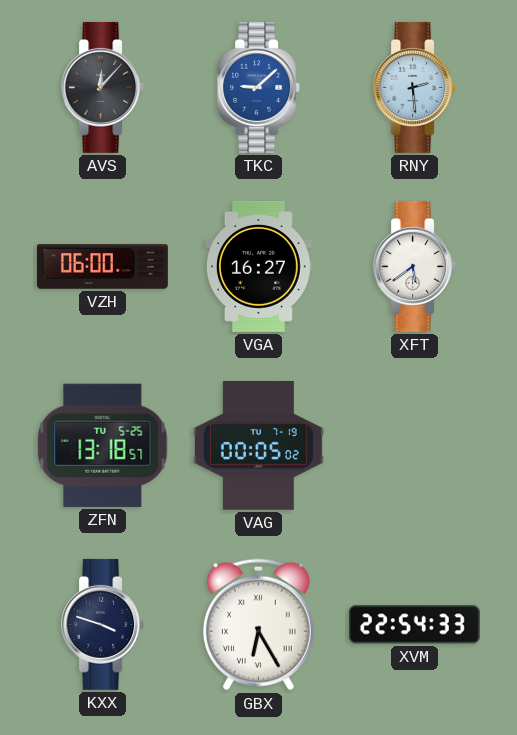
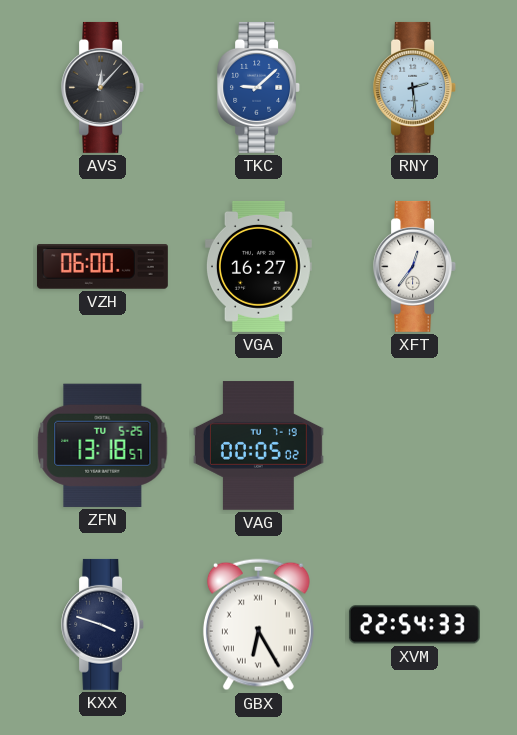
XFT: 5:39 -> 12:36
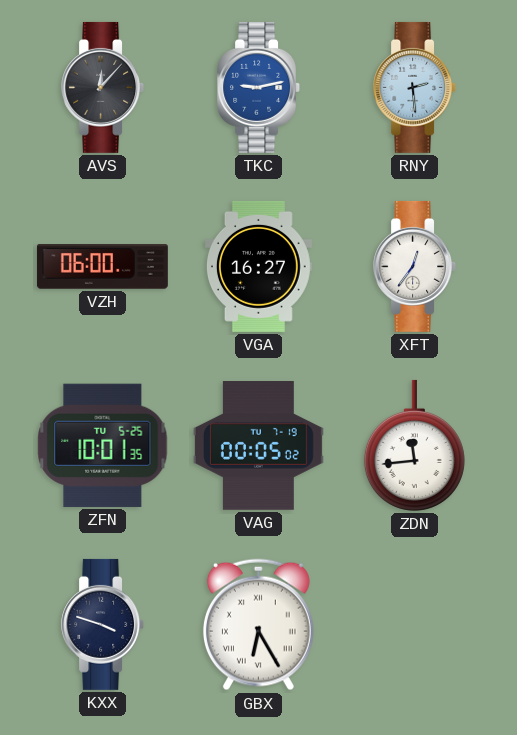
TKC: 9:08 -> 9:13
ZFN: 13:18 -> 10:01
ZDN: none -> 11:44
XVM: 22:54 -> none
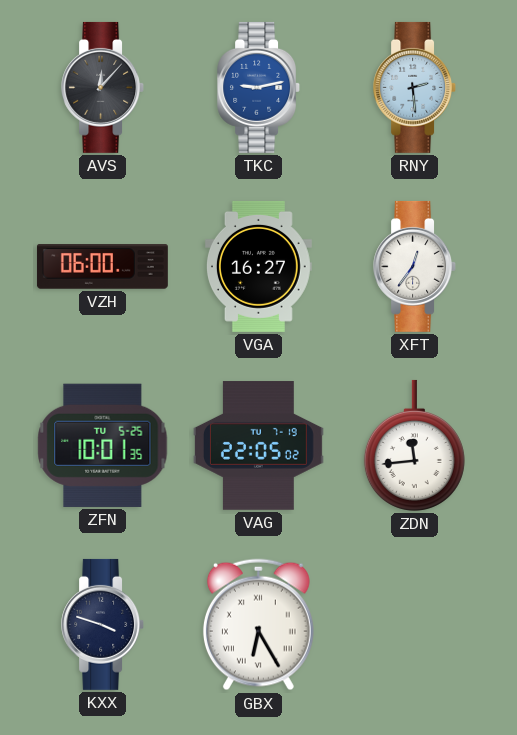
VAG: 00:05 -> 22:05
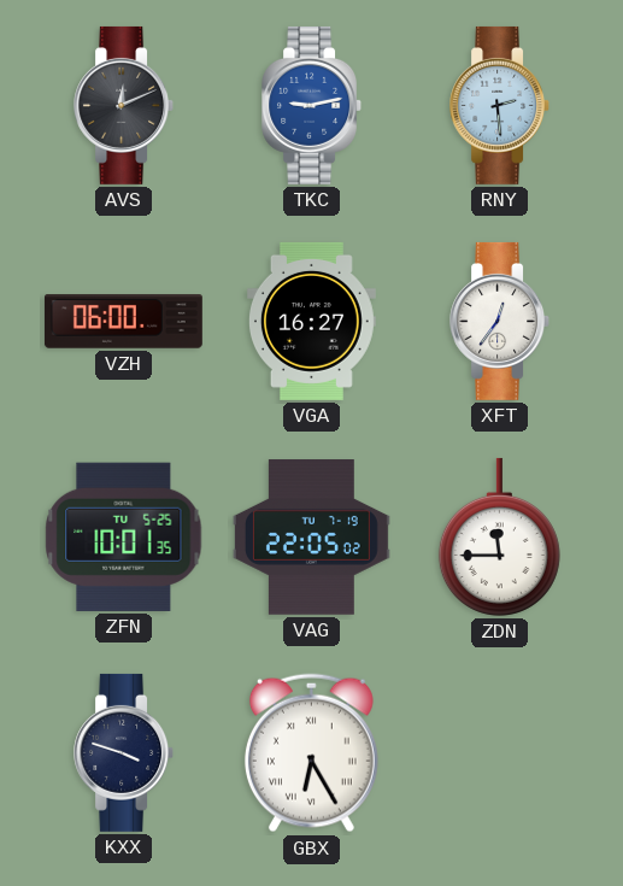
AVS: 12:07 -> 12:11
ZDN: 11:44 -> 11:45
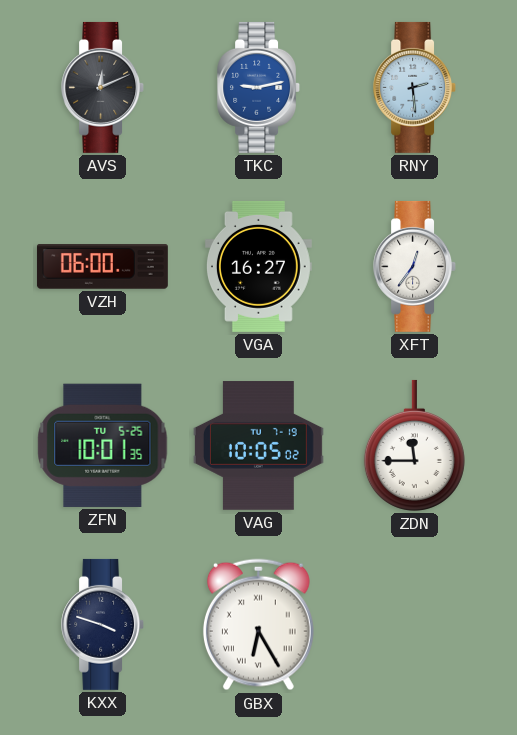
VAG: 22:05 -> 10:05
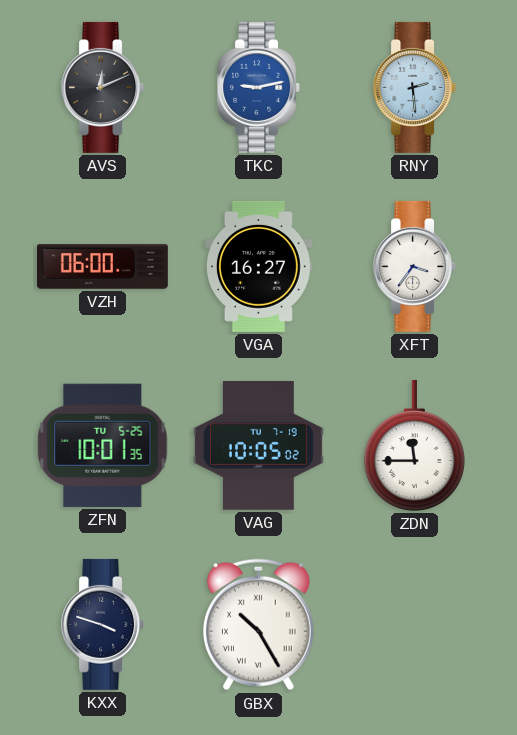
XFT: 12:36 -> 3:36
GBX: 6:25 -> 10:25
